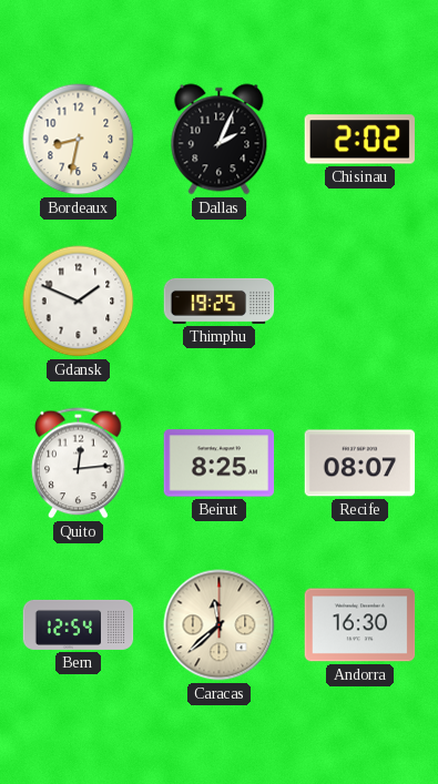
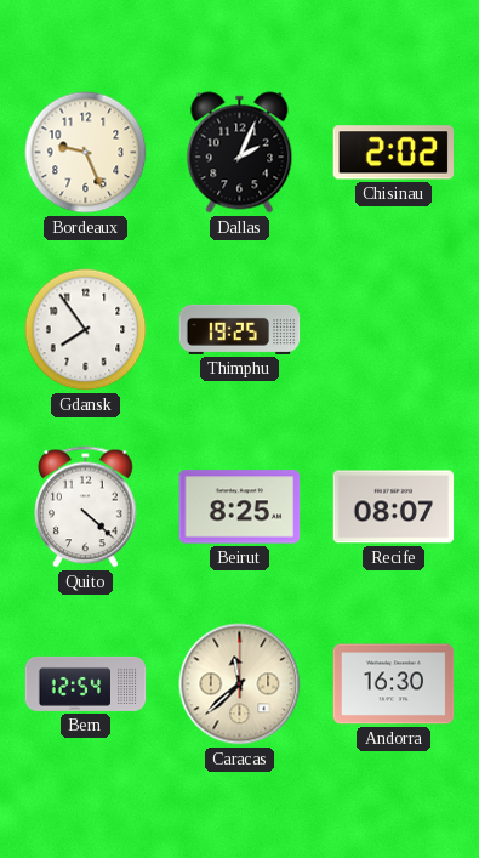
Bordeaux: 8:32 -> 9:26
Gdansk: 1:49 -> 7:54
Quito: 12:14 -> 4:22
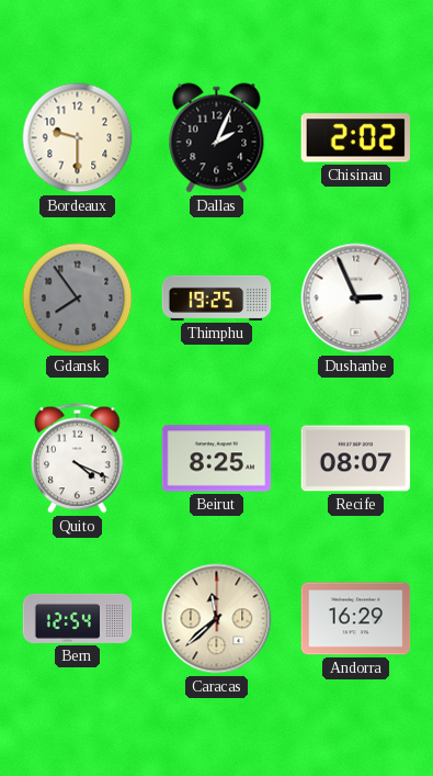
Bordeaux: 9:26 -> 9:30
Gdansk dial: white -> grey
Dushanbe: none -> 2:56
Quito: 4:22 -> 4:19
Andorra: 16:30 -> 16:29
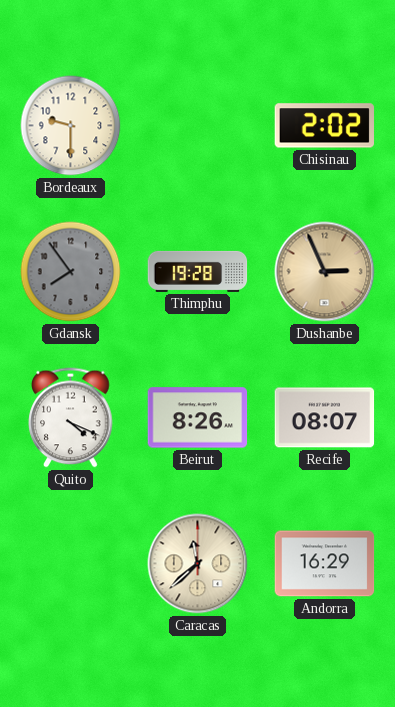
Dallas: 2:04 -> none
Thimphu: 19:25 -> 19:28
Dushanbe dial: white -> champagne
Beirut: 8:25 -> 8:26
Bern: 12:54 -> none
